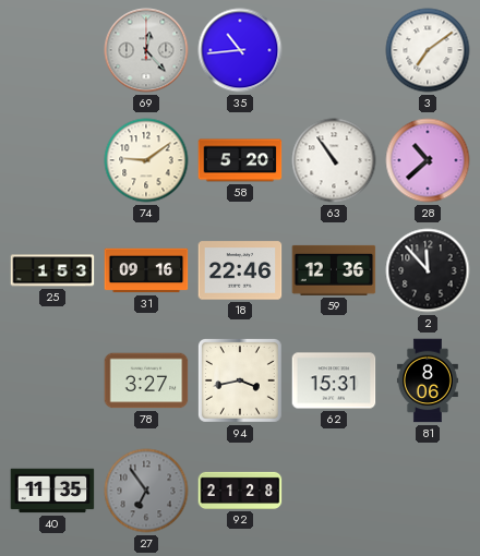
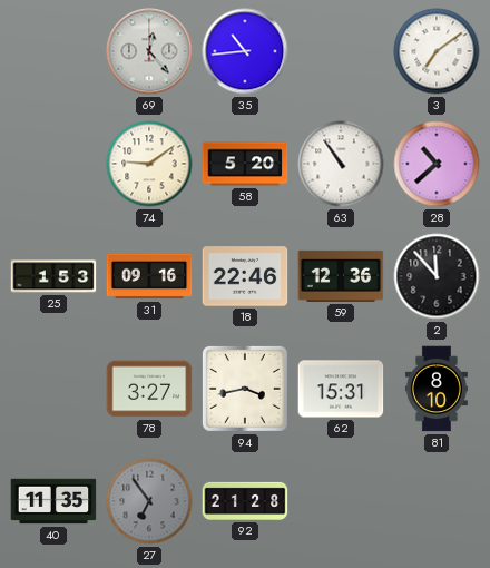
81: 8:06 -> 8:10
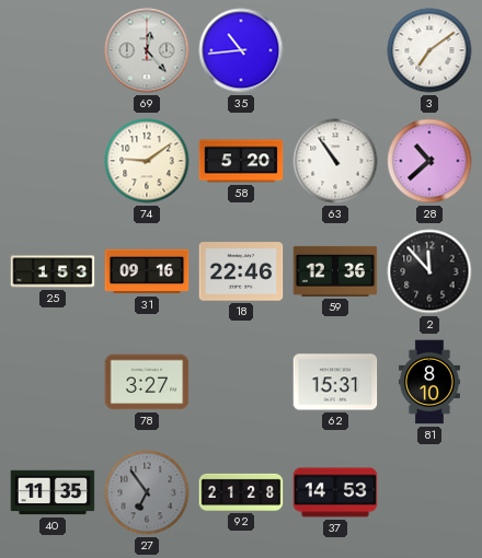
94: 3:43 -> none
37: none -> 14:53
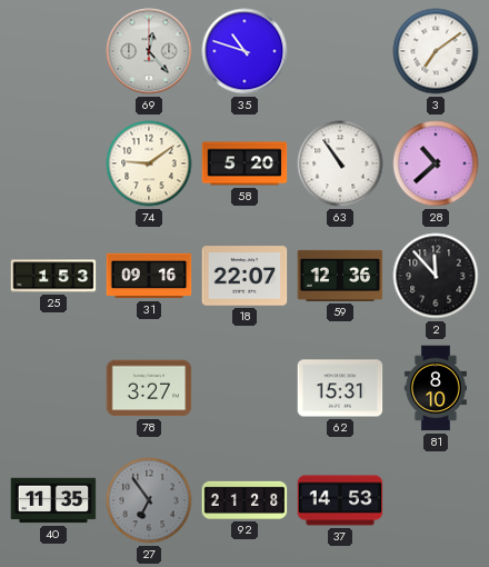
35: 10:44 -> 10:48
18: 22:46 -> 22:07
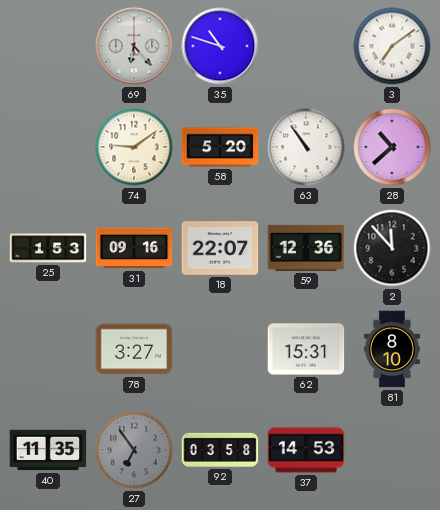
69: 12:23 -> 6:23
92: 21:28 -> 03:58
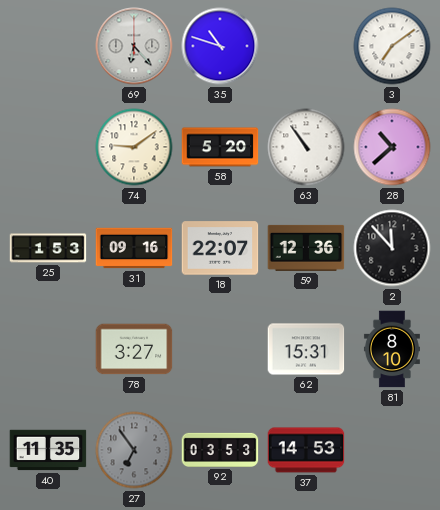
92: 03:58 -> 03:53
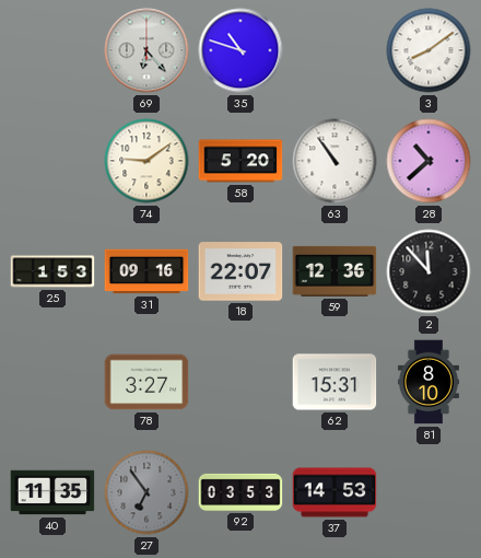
3: 7:09 -> 8:09
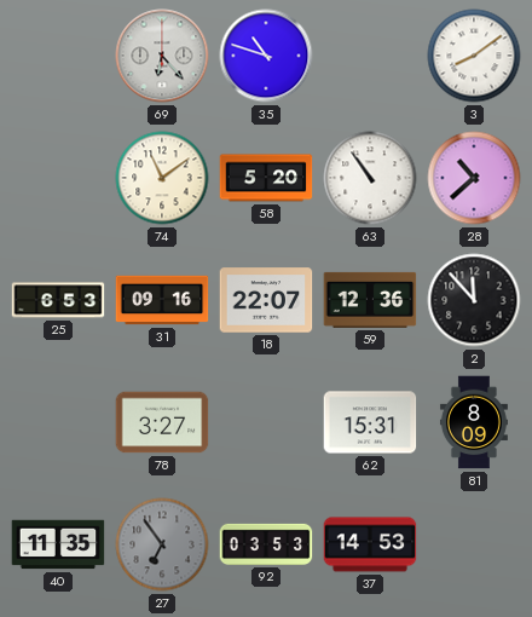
74: 9:09 -> 11:09
25: 1:53 -> 6:53
81: 8:10 -> 8:09
